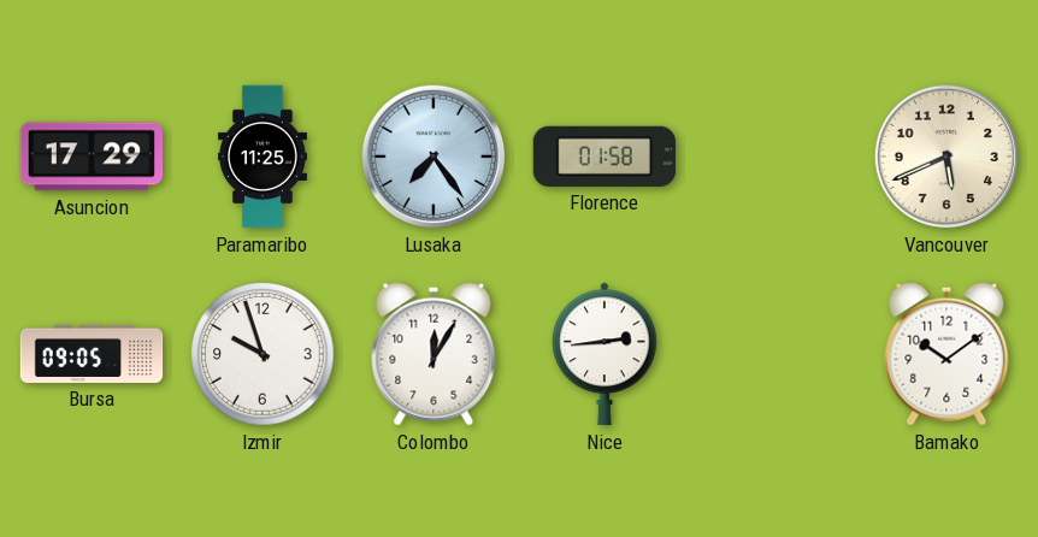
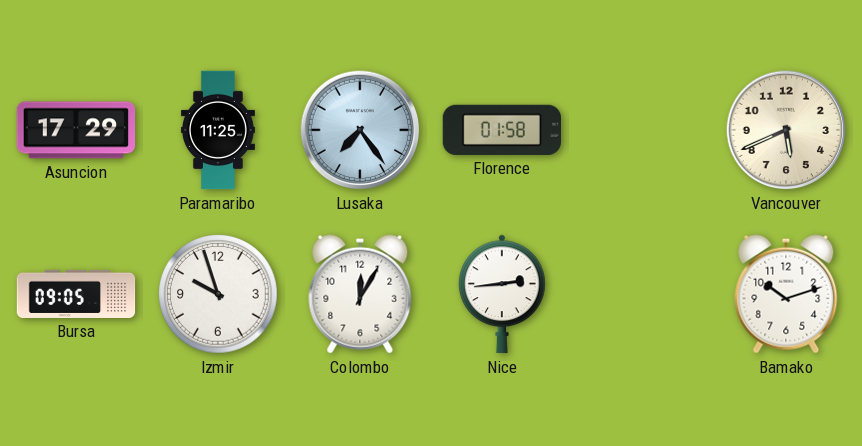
Bamako: 10:09 -> 10:12
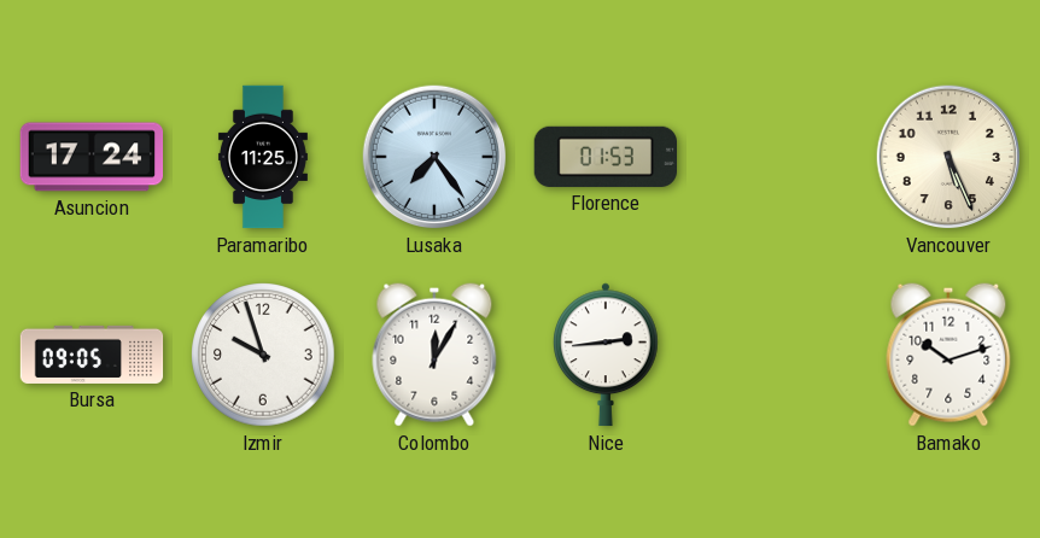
Asuncion: 17:29 -> 17:24
Florence: 01:58 -> 01:53
Vancouver: 5:41 -> 5:26
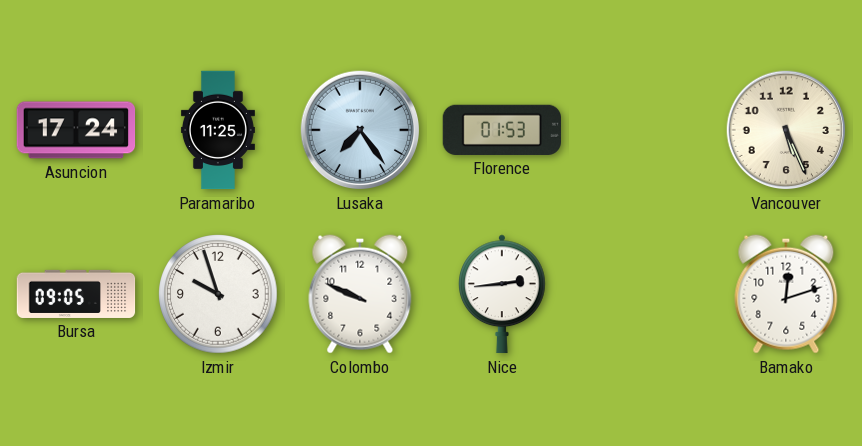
Colombo: 12:05 -> 9:49
Bamako: 10:12 -> 12:12
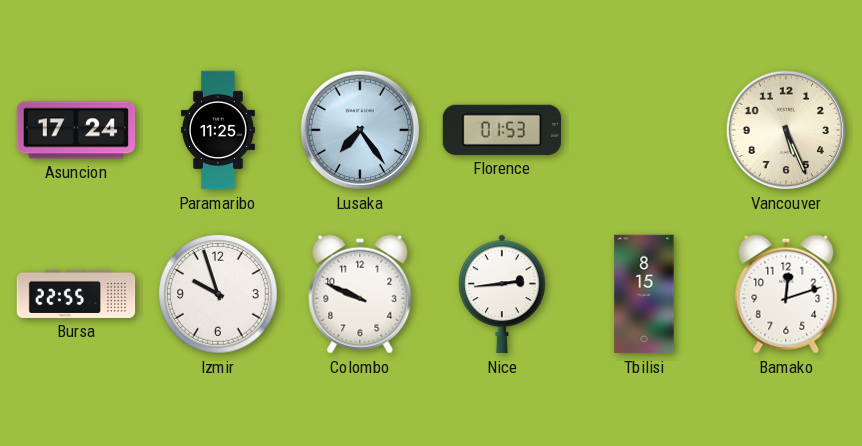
Bursa: 09:05 -> 22:55
Tbilisi: none -> 8:15
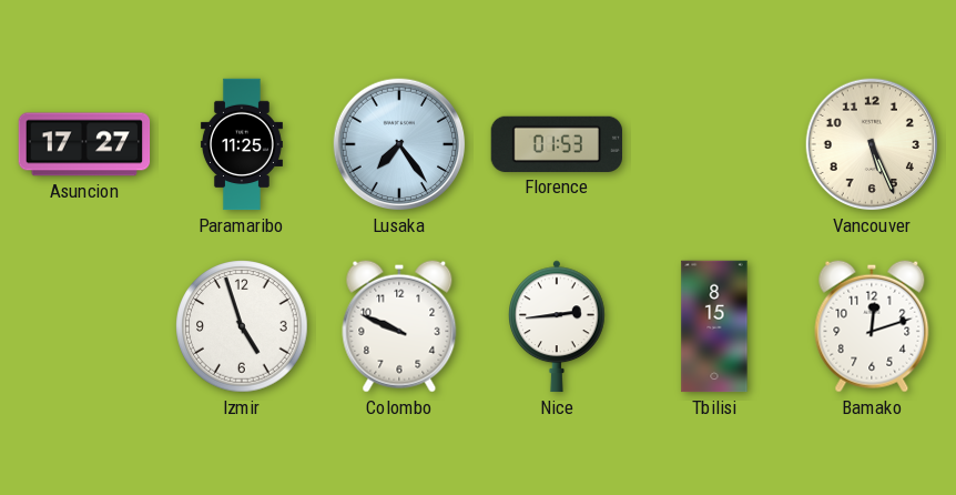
Asuncion: 17:24 -> 17:27
Bursa: 22:55 -> none
Izmir: 9:57 -> 4:57
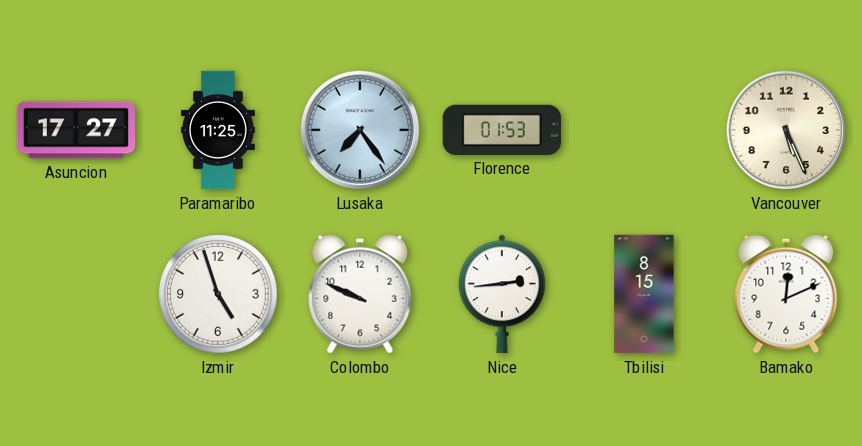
Bamako: 12:12 -> 12:11
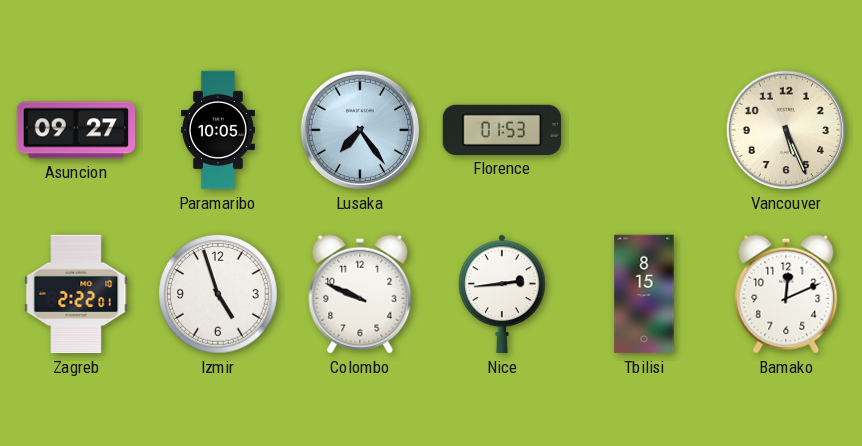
Asuncion: 17:27 -> 09:27
Paramaribo: 11:25 -> 10:05
Zagreb: none -> 2:22
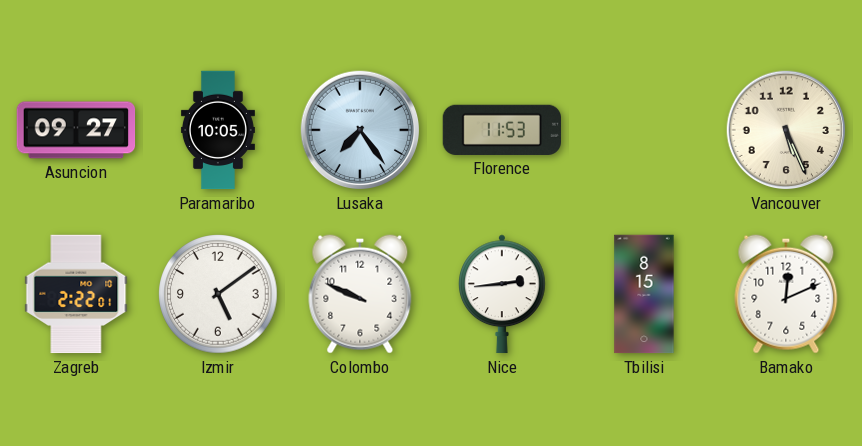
Florence: 01:53 -> 11:53
Izmir: 4:57 -> 5:09
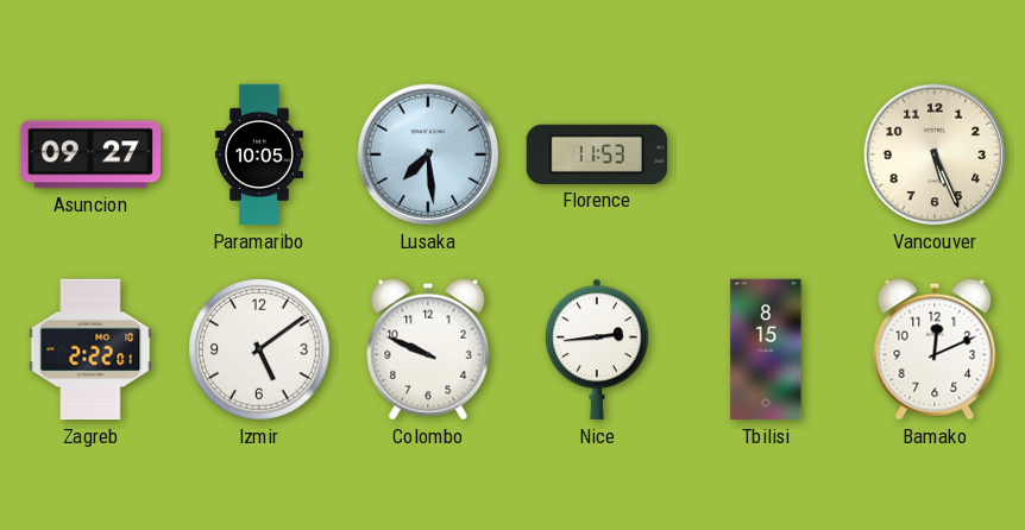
Lusaka: 7:24 -> 7:29
